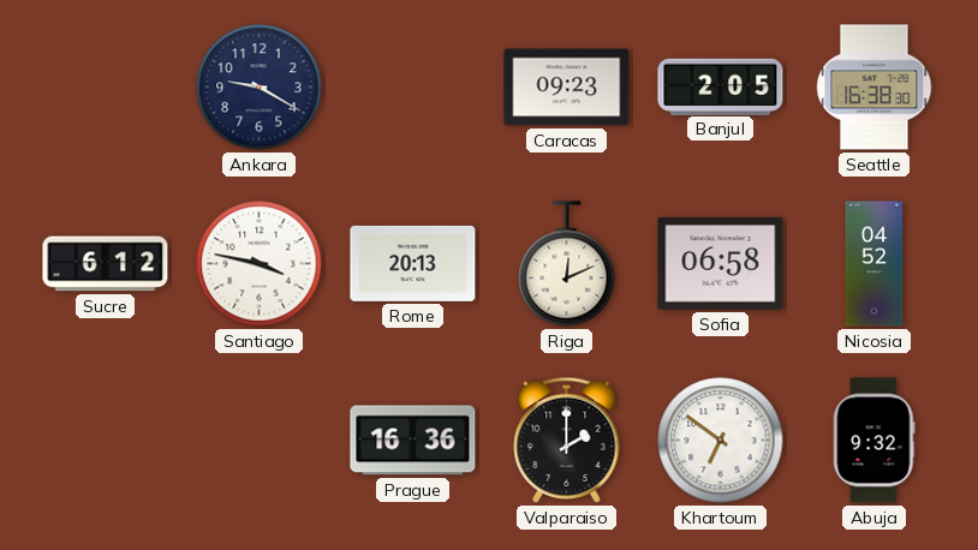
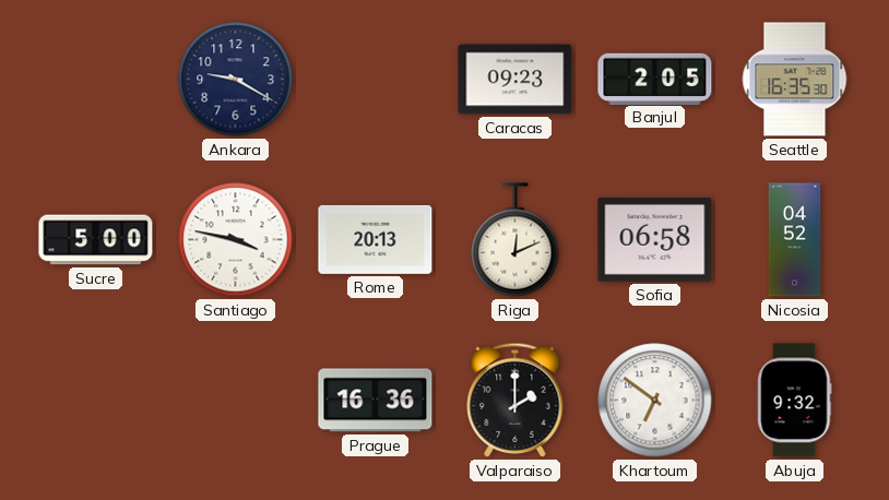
Seattle: 16:38 -> 16:35
Sucre: 6:12 -> 5:00
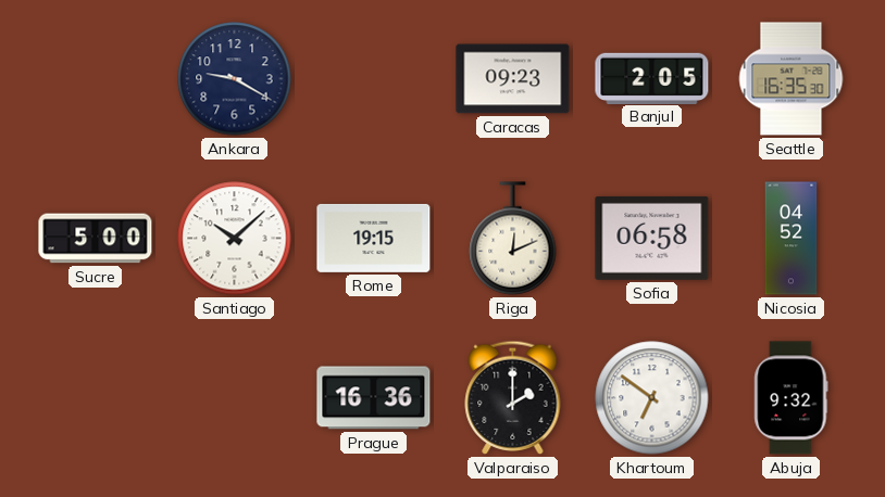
Santiago: 3:47 -> 10:08
Rome: 20:13 -> 19:15
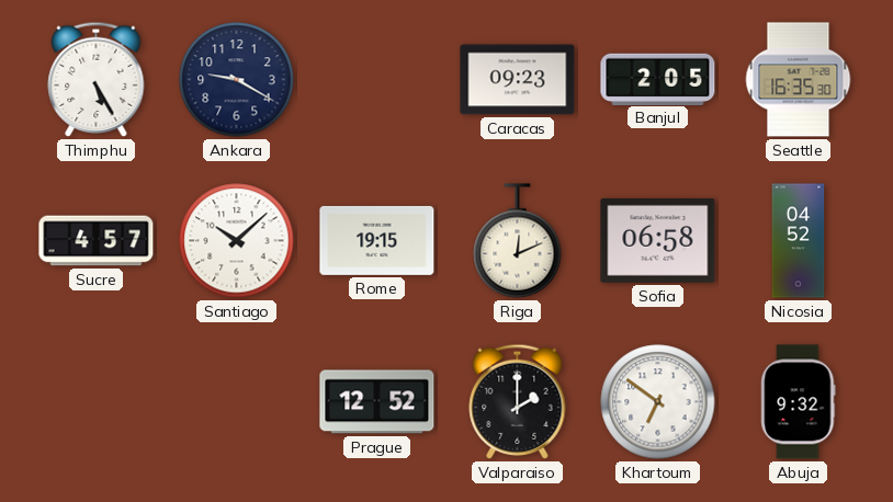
Thimphu: none -> 5:25
Sucre: 5:00 -> 4:57
Prague: 16:36 -> 12:52
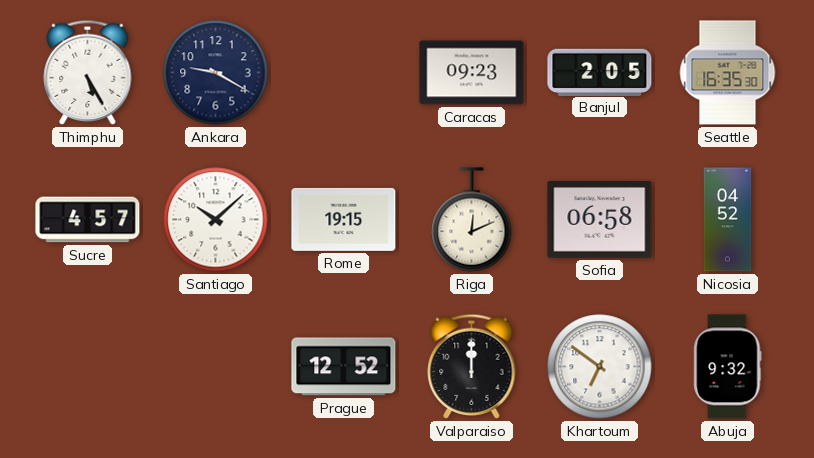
Valparaiso: 2:00 -> 12:00
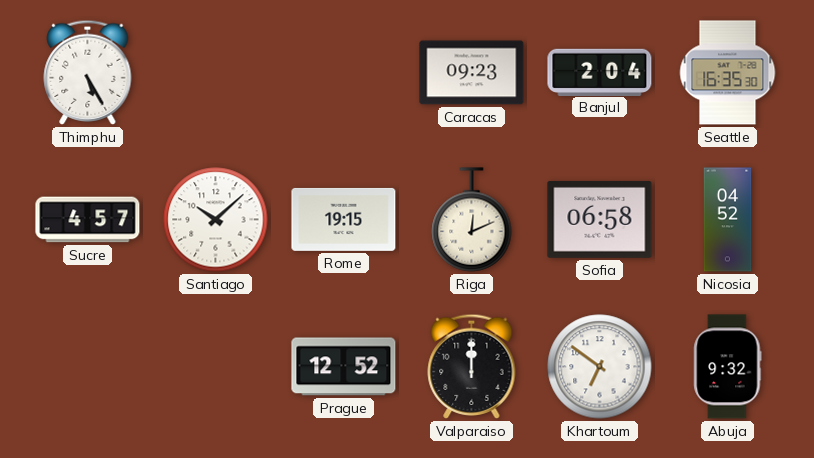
Ankara: 9:20 -> none
Banjul: 2:05 -> 2:04
